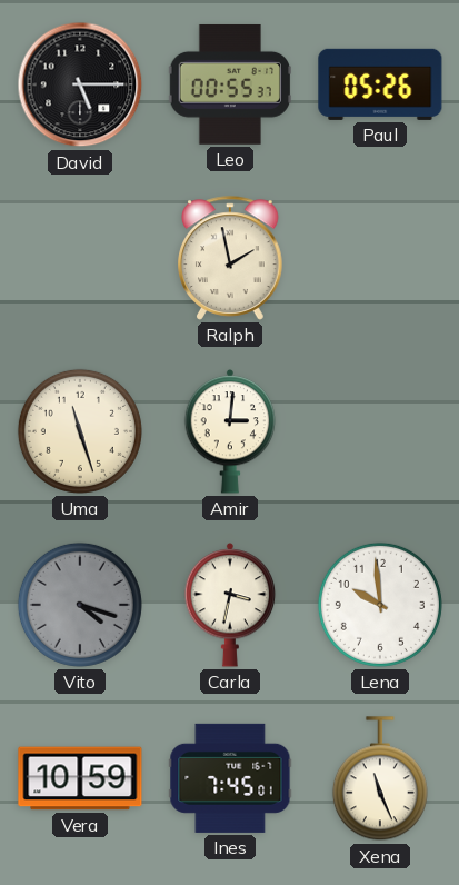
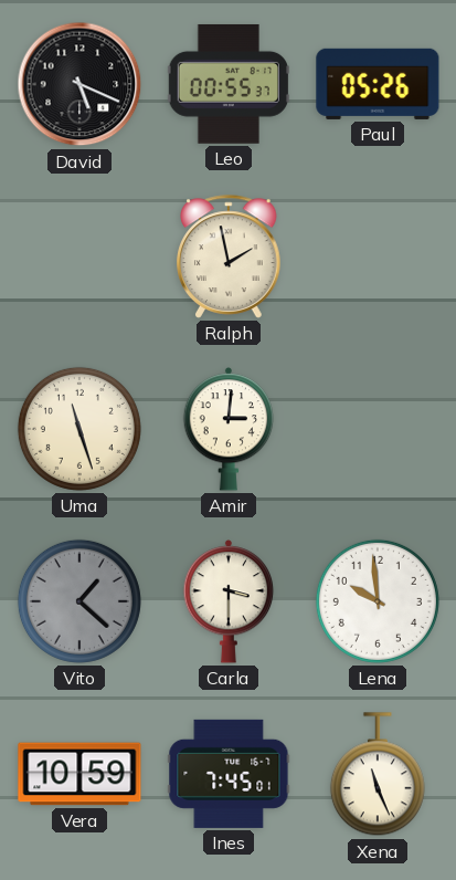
David: 5:15 -> 5:19
Vito: 4:18 -> 1:22
Carla: 3:32 -> 3:30
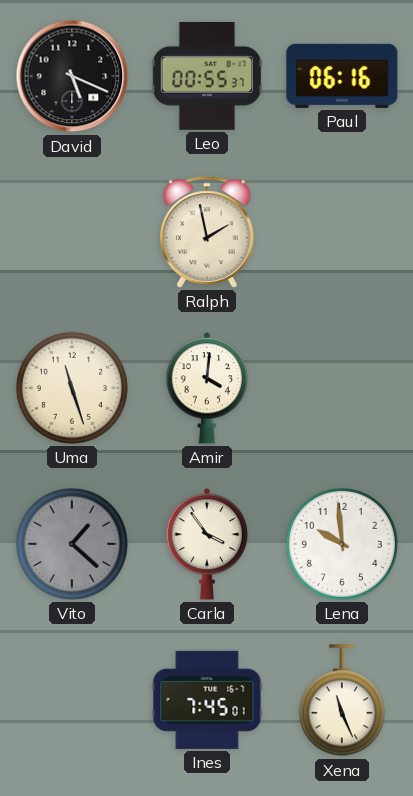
Paul: 05:26 -> 06:16
Amir: 3:01 -> 4:01
Carla: 3:30 -> 3:54
Vera: 10:59 -> none
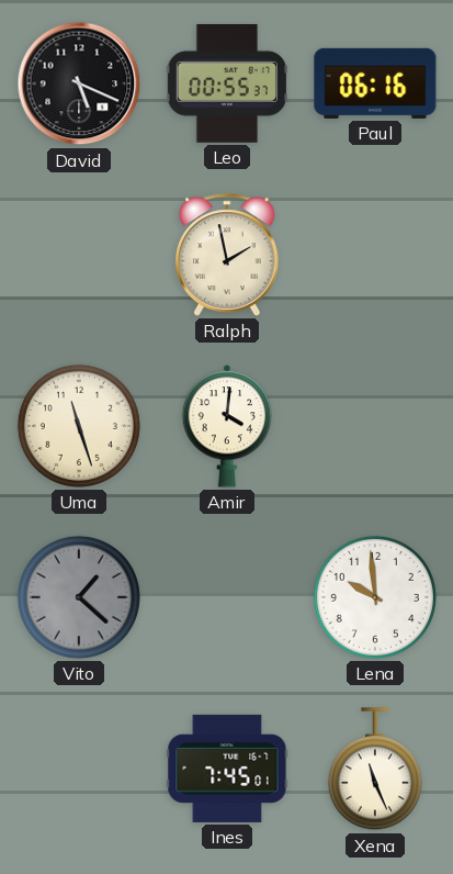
Carla: 3:54 -> none
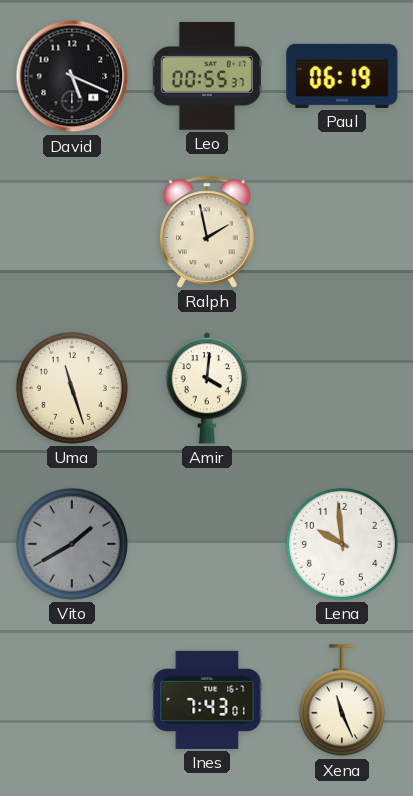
Paul: 06:16 -> 06:19
Vito: 1:22 -> 1:40
Ines: 7:45 -> 7:43
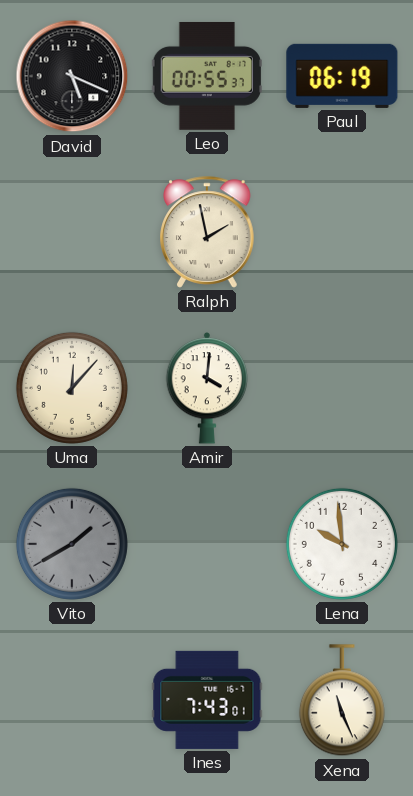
Uma: 11:27 -> 12:07
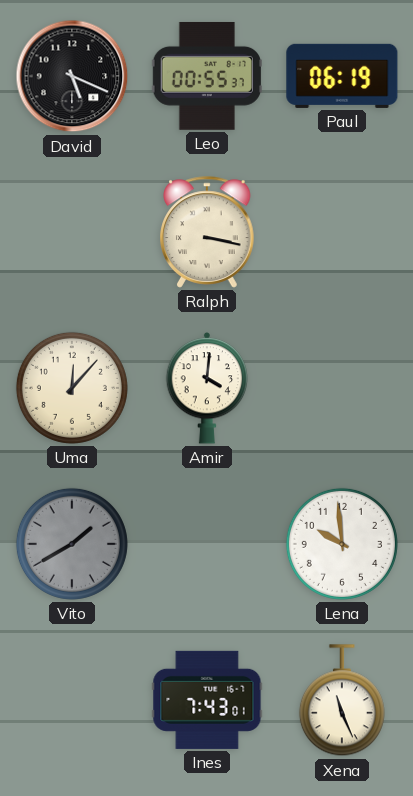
Ralph: 1:58 -> 3:17
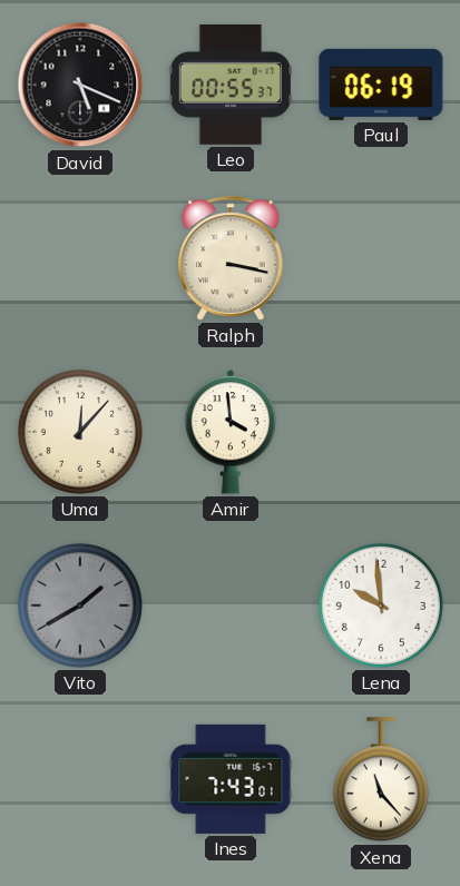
Amir: 4:01 -> 3:59
Xena: 11:26 -> 11:23
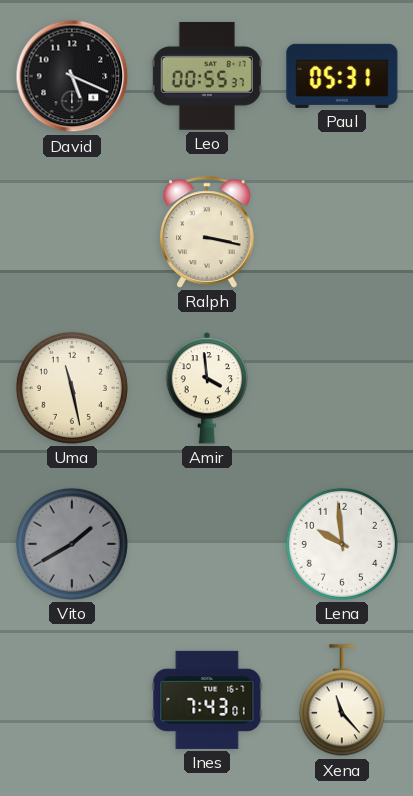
Paul: 06:19 -> 05:31
Uma: 12:07 -> 11:28
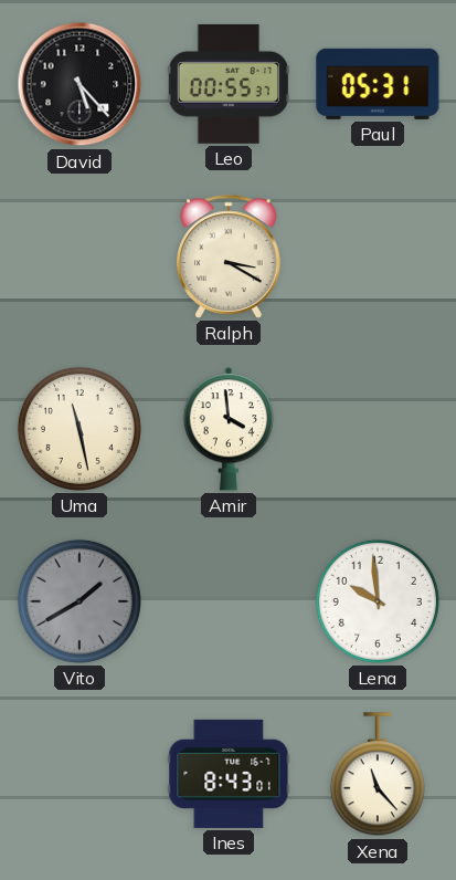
David: 5:19 -> 5:23
Ralph: 3:17 -> 3:20
Ines: 7:43 -> 8:43
